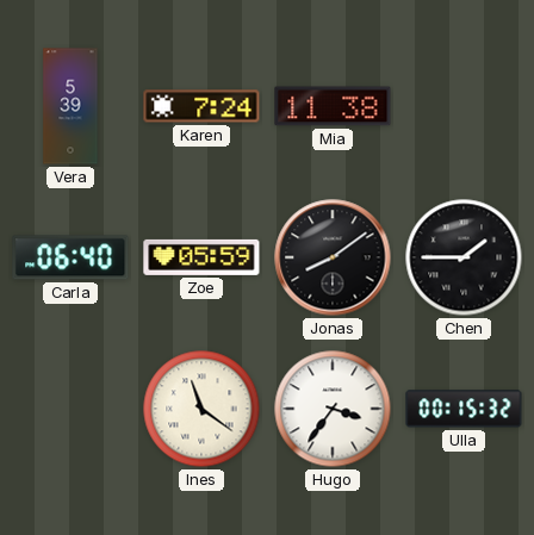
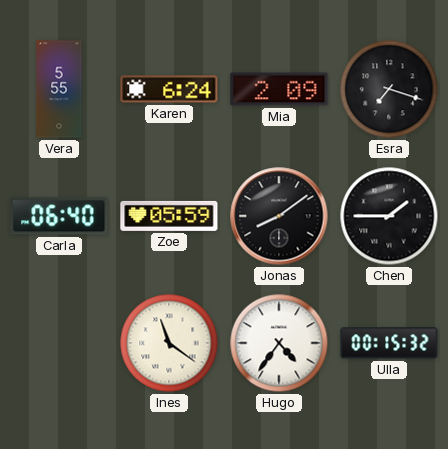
Vera: 5:39 -> 5:55
Karen: 7:24 -> 6:24
Mia: 11:38 -> 2:09
Esra: none -> 7:18
Hugo: 3:36 -> 4:36
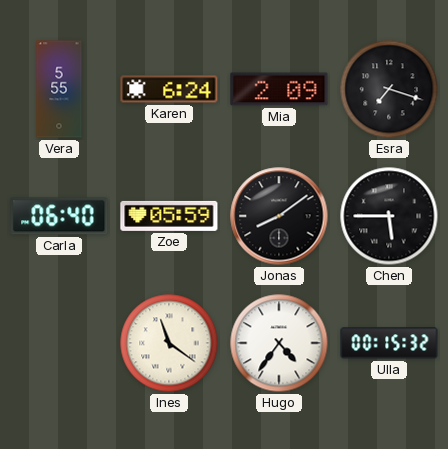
Chen: 1:45 -> 5:45
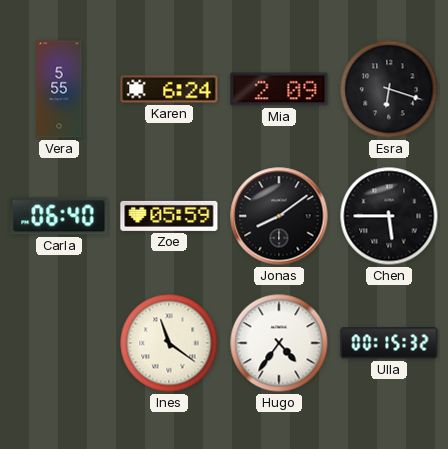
Esra: 7:18 -> 6:18
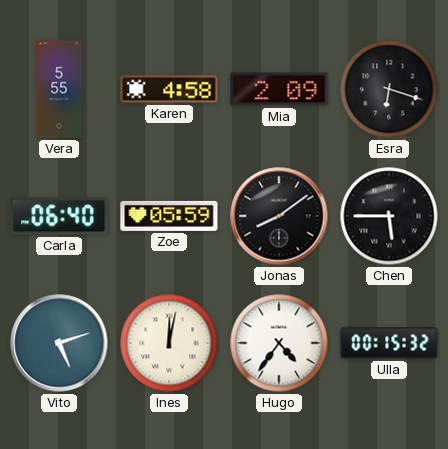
Karen: 6:24 -> 4:58
Vito: none -> 5:12
Ines: 11:21 -> 12:02
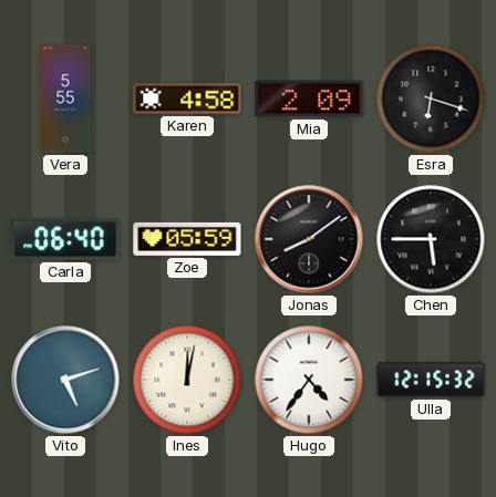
Ulla: 00:15 -> 12:15
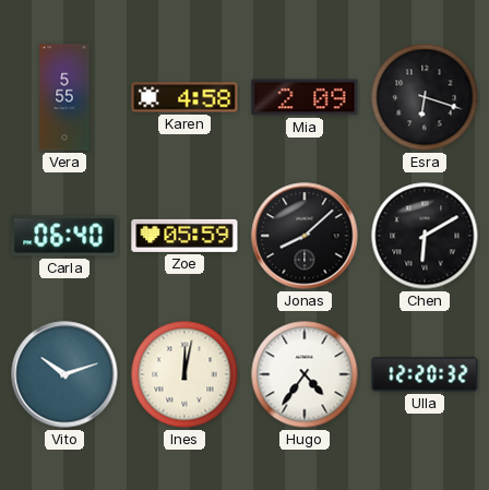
Jonas: 8:09 -> 8:08
Chen: 5:45 -> 6:10
Vito: 5:12 -> 10:12
Ulla: 12:15 -> 12:20
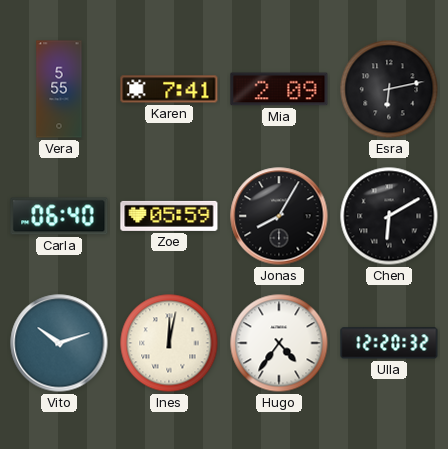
Karen: 4:58 -> 7:41
Esra: 6:18 -> 6:13
Jonas: 8:08 -> 8:05
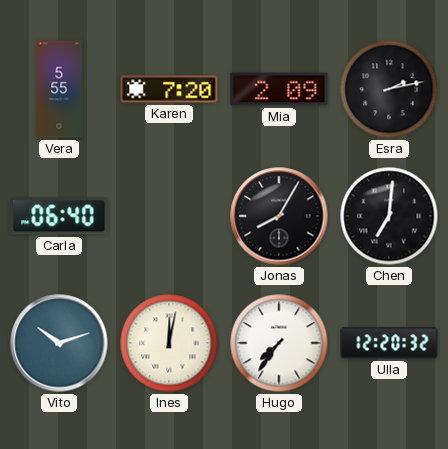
Karen: 7:41 -> 7:20
Esra: 6:13 -> 2:13
Zoe: 05:59 -> none
Chen: 6:10 -> 7:01
Hugo: 4:36 -> 7:36
